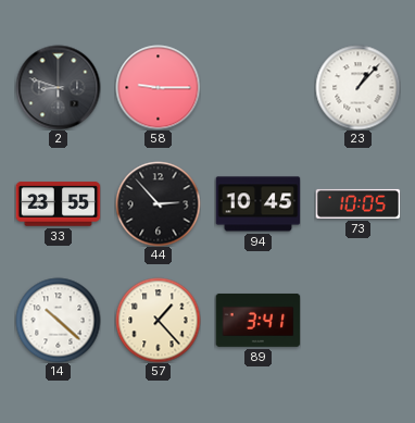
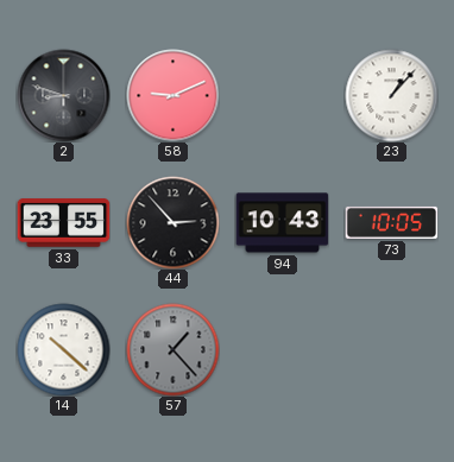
58: 9:15 -> 9:11
94: 10:45 -> 10:43
57 dial: cream -> grey
89: 3:41 -> none
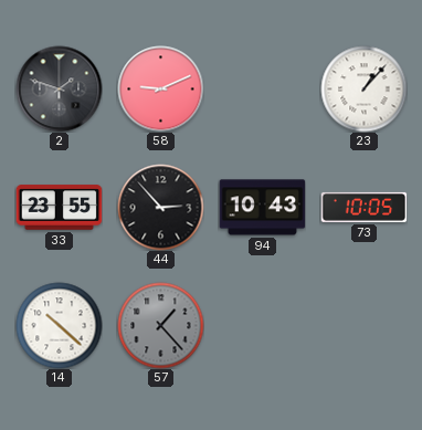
2: 8:48 -> 1:48
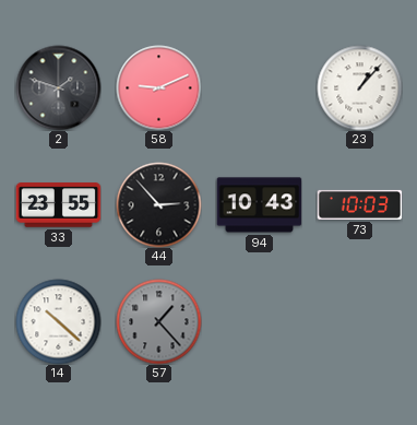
73: 10:05 -> 10:03
